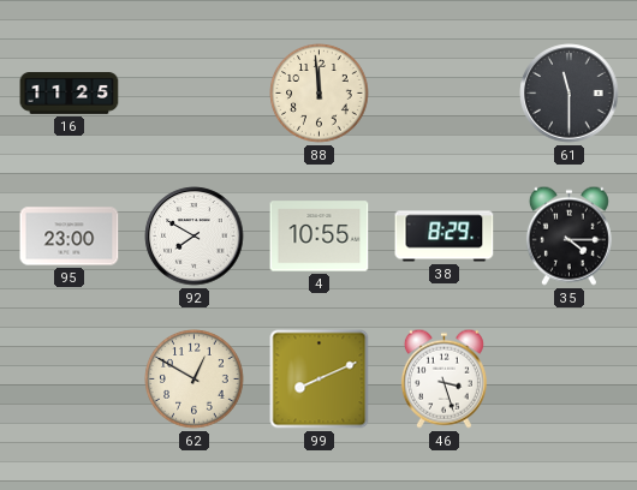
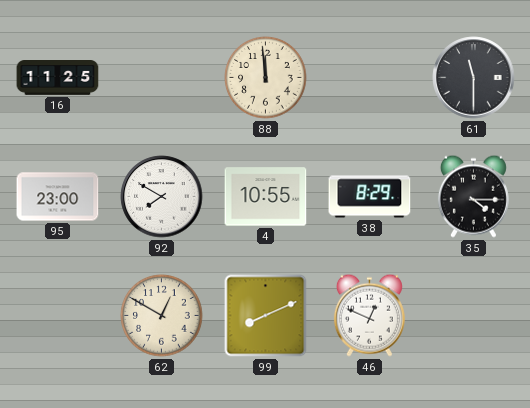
46: 3:27 -> 12:49
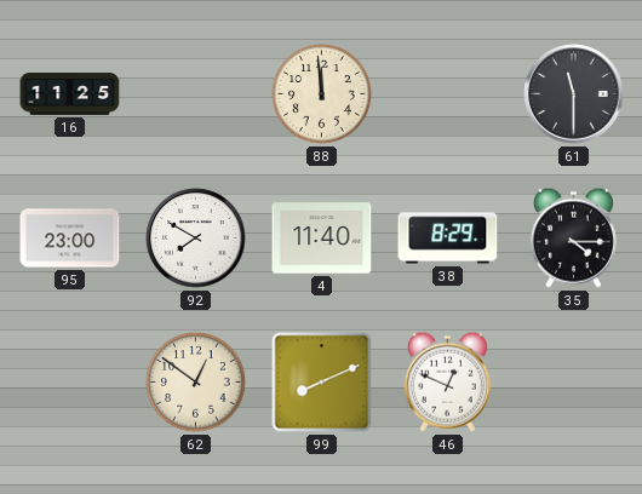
4: 10:55 -> 11:40
62: 12:50 -> 12:51
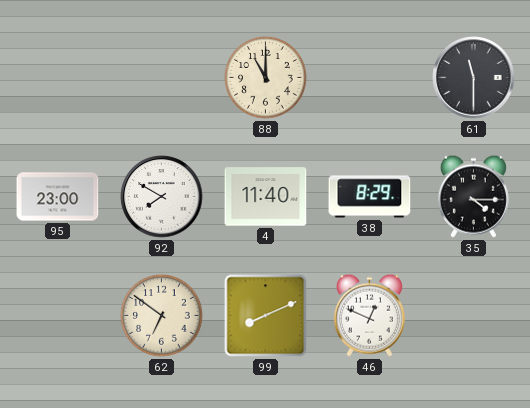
16: 11:25 -> none
88: 11:59 -> 11:00
62: 12:51 -> 6:51
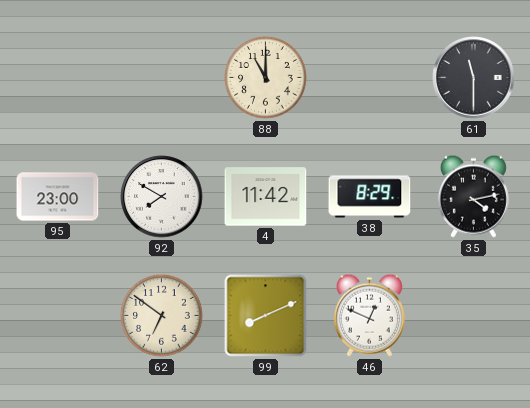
4: 11:40 -> 11:42
35: 4:15 -> 4:13
